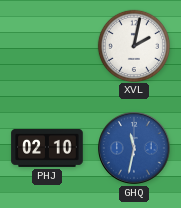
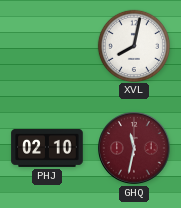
XVL: 2:02 -> 8:02
GHQ dial: blue -> burgundy
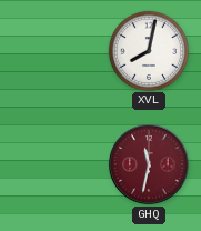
PHJ: 02:10 -> none
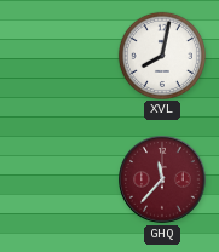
GHQ: 11:32 -> 11:37
